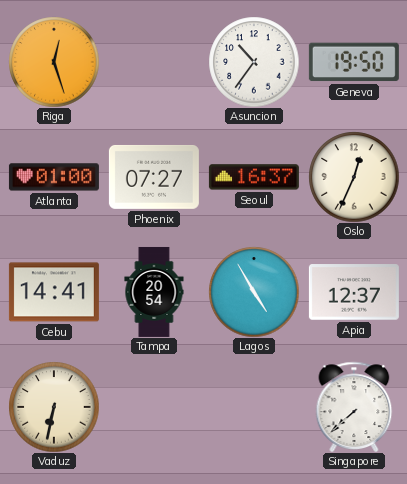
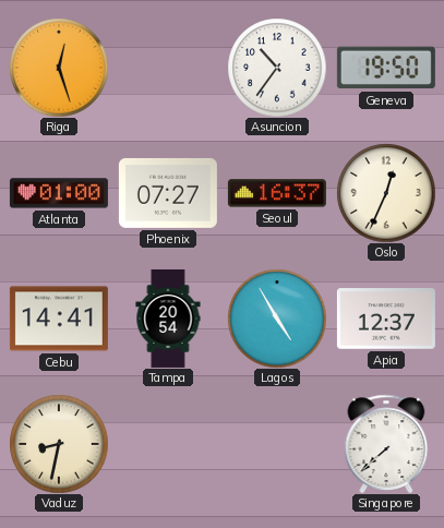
Vaduz: 6:32 -> 8:32
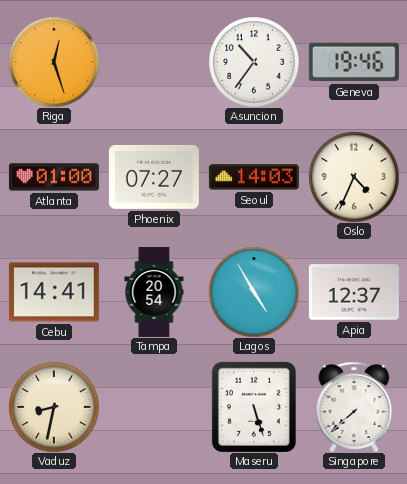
Geneva: 19:50 -> 19:46
Seoul: 16:37 -> 14:03
Oslo: 12:34 -> 4:34
Maseru: none -> 5:27
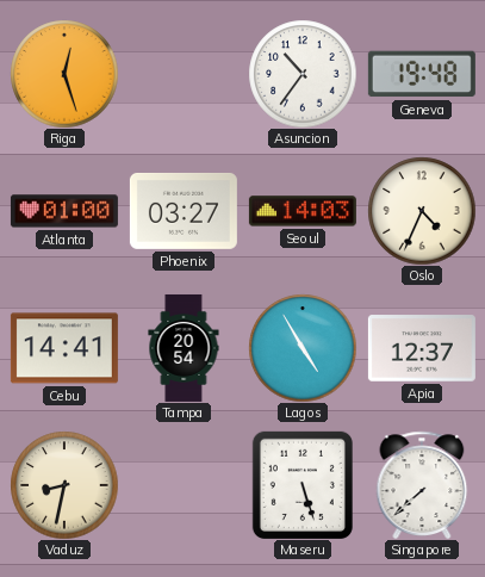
Geneva: 19:46 -> 19:48
Phoenix: 07:27 -> 03:27
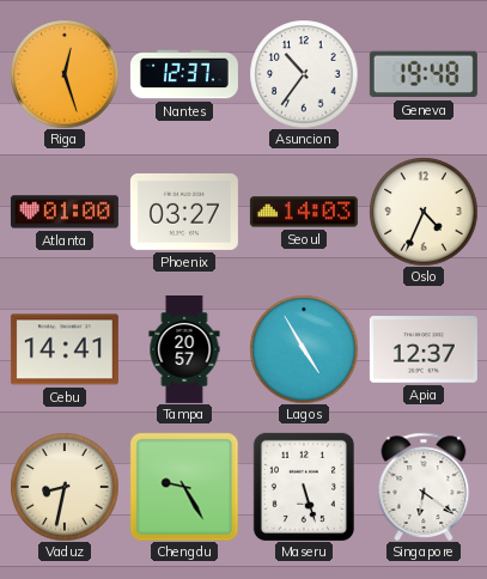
Nantes: none -> 12:37
Tampa: 20:54 -> 20:57
Chengdu: none -> 9:25
Singapore: 7:38 -> 6:21
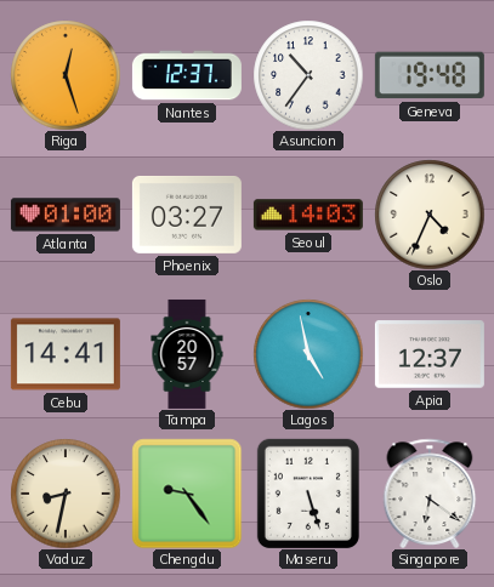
Lagos: 4:55 -> 4:58
Chengdu: 9:25 -> 9:24
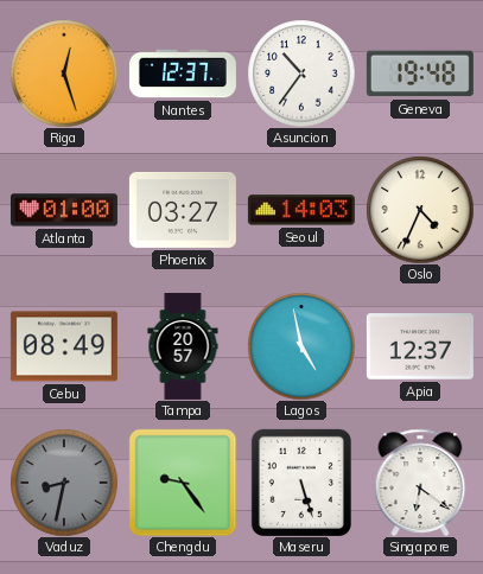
Cebu: 14:41 -> 08:49
Vaduz dial: cream -> grey
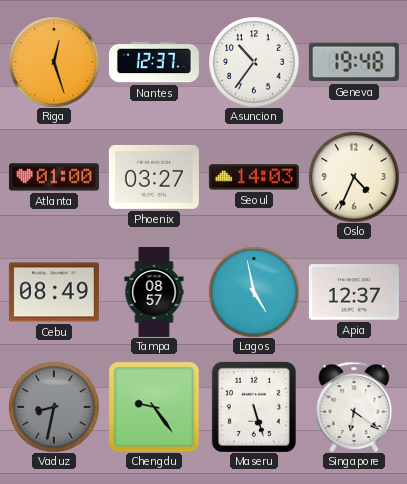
Tampa: 20:57 -> 08:57
